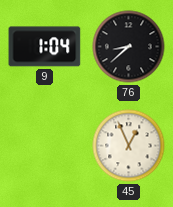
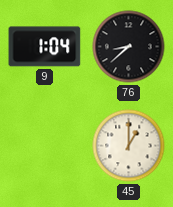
45: 12:56 -> 1:00
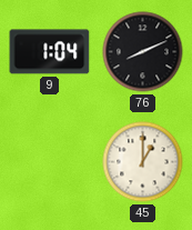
76: 8:38 -> 8:11
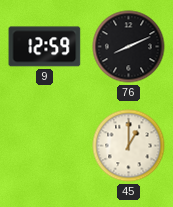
9: 1:04 -> 12:59
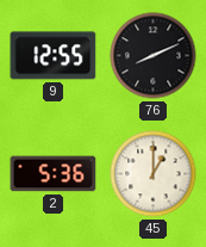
9: 12:59 -> 12:55
2: none -> 5:36
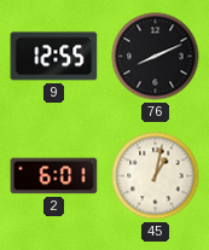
2: 5:36 -> 6:01
45: 1:00 -> 1:02
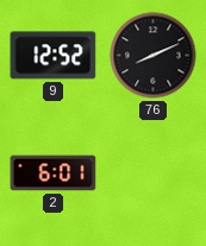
9: 12:55 -> 12:52
45: 1:02 -> none
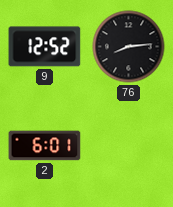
76: 8:11 -> 8:14
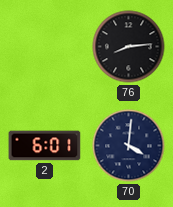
9: 12:52 -> none
70: none -> 4:01
